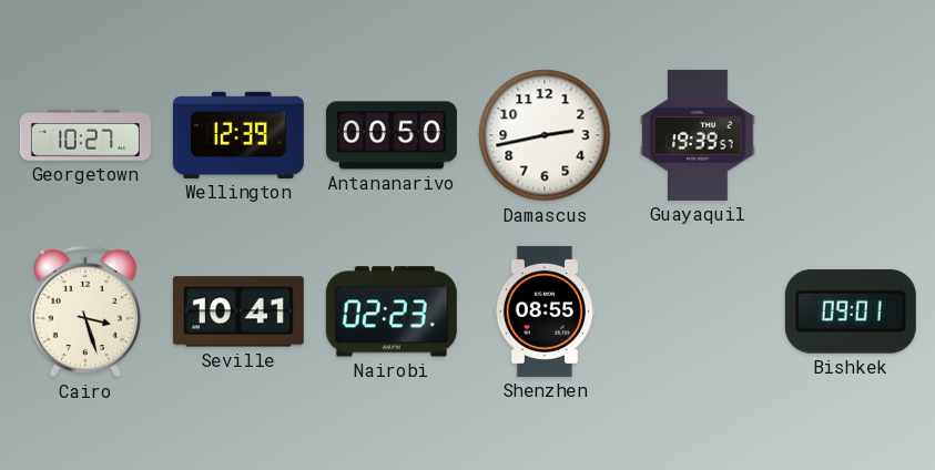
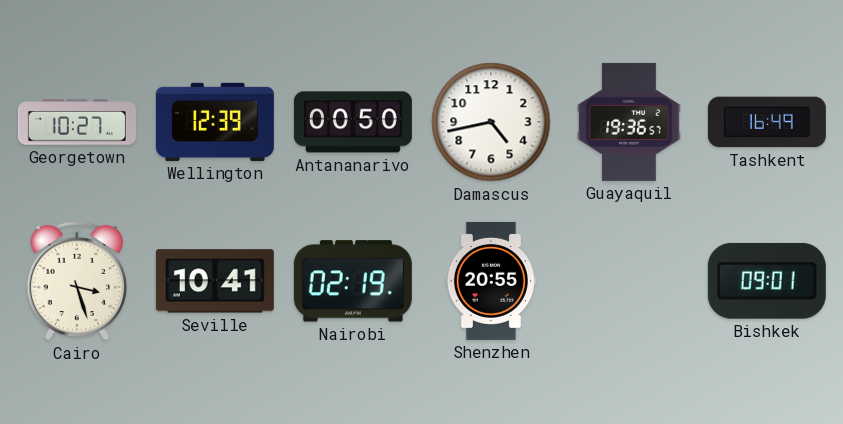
Damascus: 2:43 -> 4:43
Guayaquil: 19:39 -> 19:36
Tashkent: none -> 16:49
Nairobi: 02:23 -> 02:19
Shenzhen: 08:55 -> 20:55
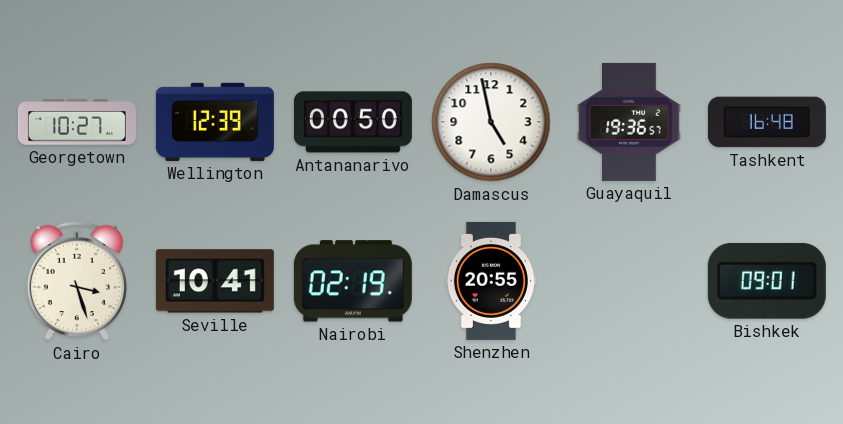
Damascus: 4:43 -> 4:58
Tashkent: 16:49 -> 16:48
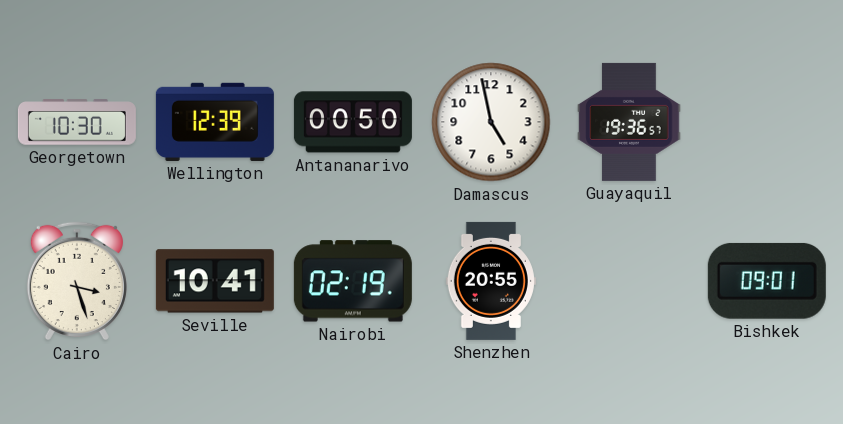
Georgetown: 10:27 -> 10:30
Tashkent: 16:48 -> none
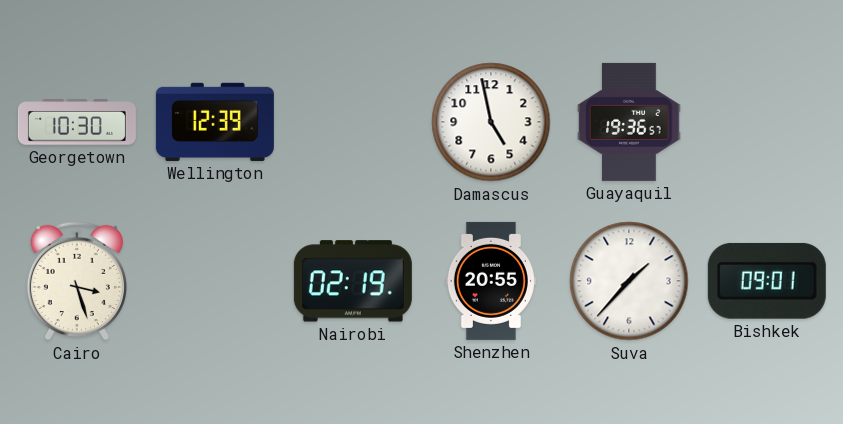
Antananarivo: 00:50 -> none
Seville: 10:41 -> none
Suva: none -> 1:37
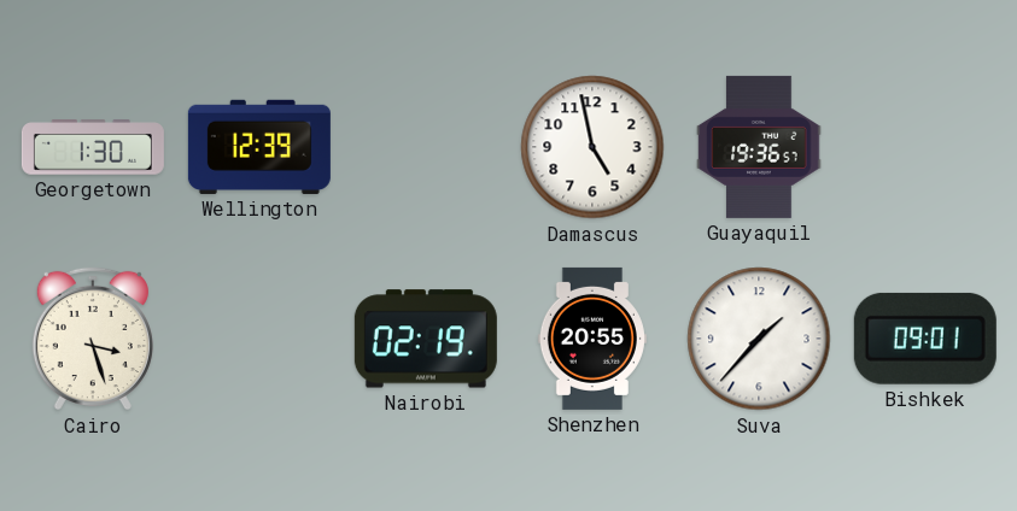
Georgetown: 10:30 -> 1:30
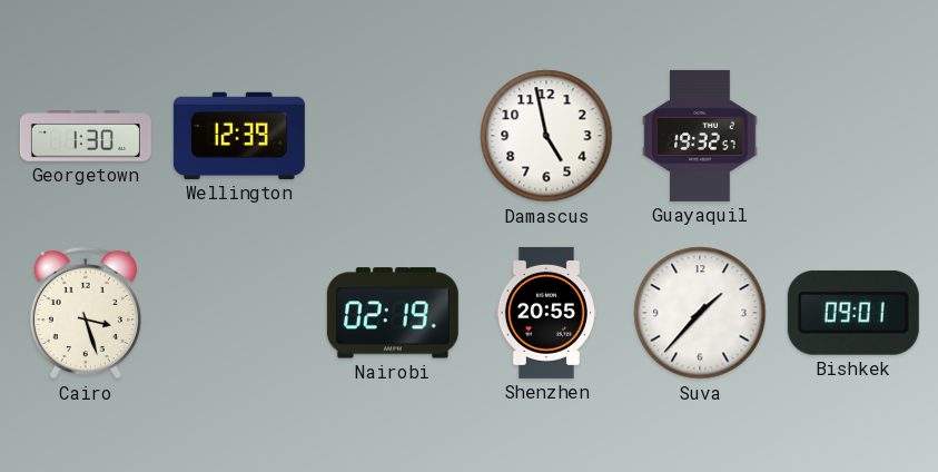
Guayaquil: 19:36 -> 19:32
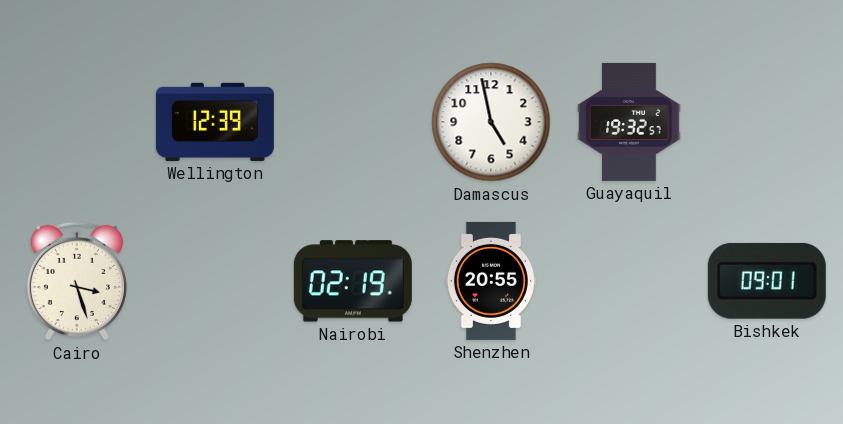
Georgetown: 1:30 -> none
Suva: 1:37 -> none
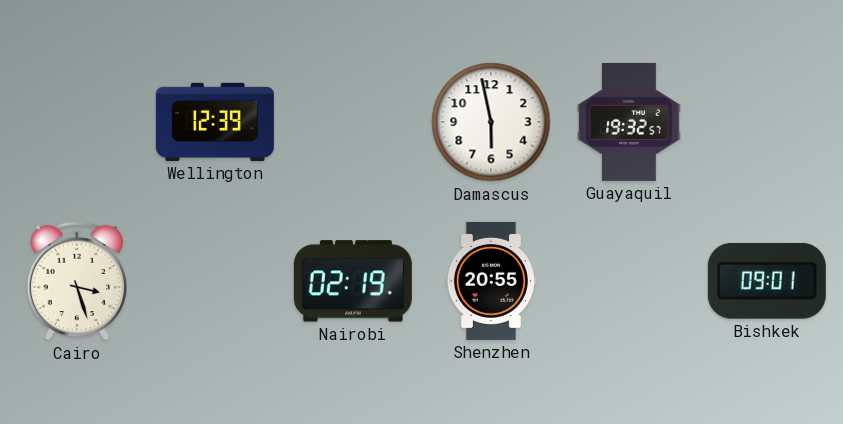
Damascus: 4:58 -> 5:58
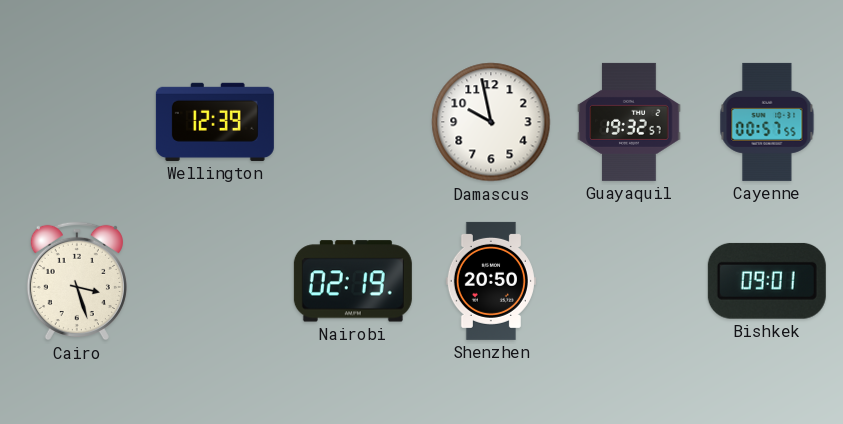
Damascus: 5:58 -> 9:58
Cayenne: none -> 00:57
Shenzhen: 20:55 -> 20:50
